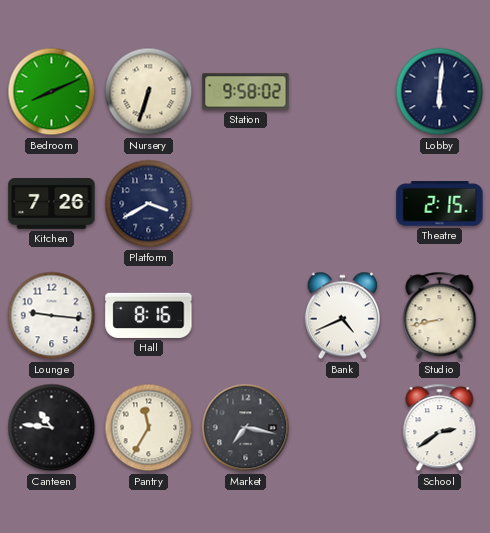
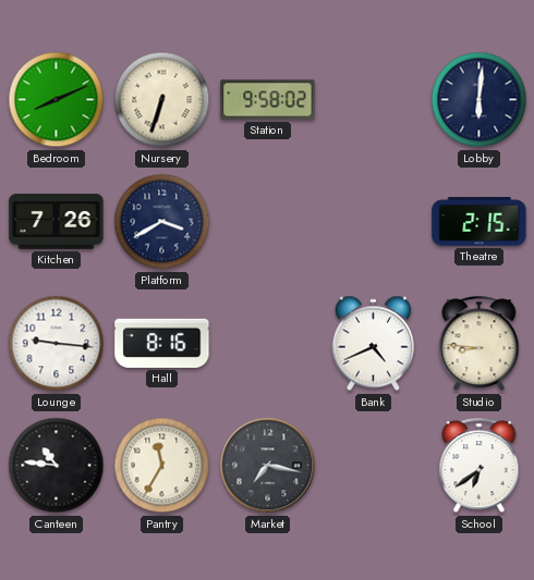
Studio: 8:43 -> 8:46
School: 2:39 -> 6:39
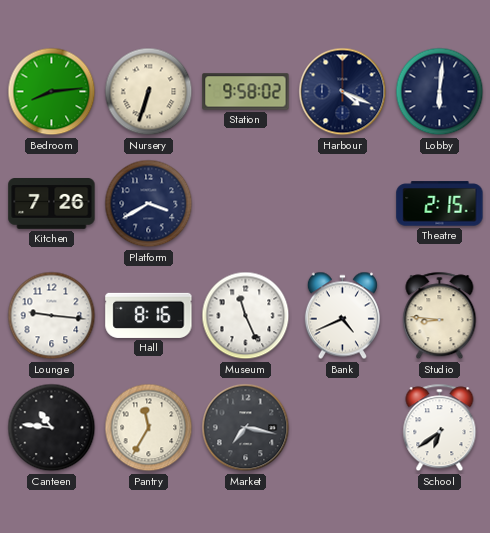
Bedroom: 8:11 -> 8:14
Harbour: none -> 4:19
Museum: none -> 11:26
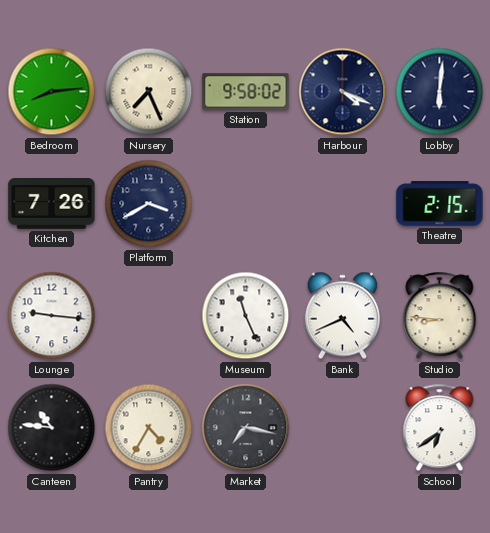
Nursery: 6:33 -> 7:26
Hall: 8:16 -> none
Pantry: 11:35 -> 4:35
